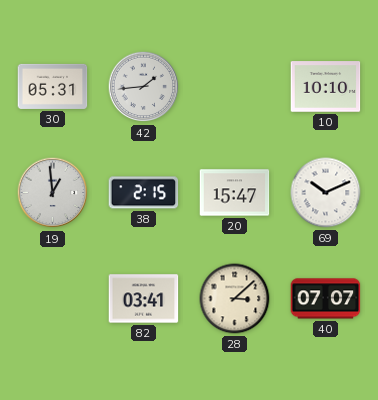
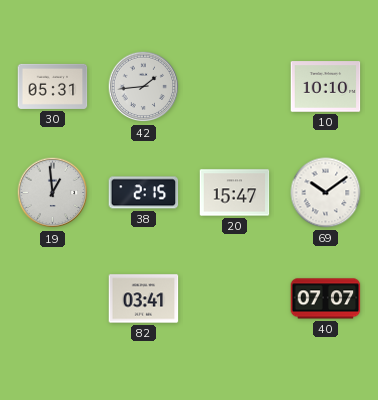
69: 10:11 -> 10:09
28: 3:08 -> none
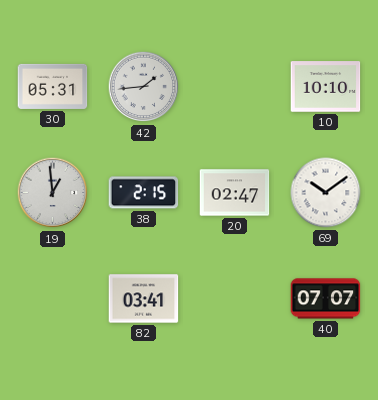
20: 15:47 -> 02:47
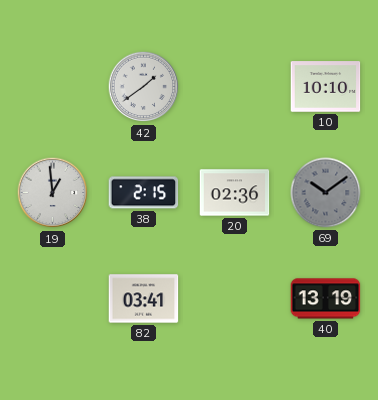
30: 05:31 -> none
42: 1:44 -> 1:39
20: 02:47 -> 02:36
69 dial: white -> grey
40: 07:07 -> 13:19
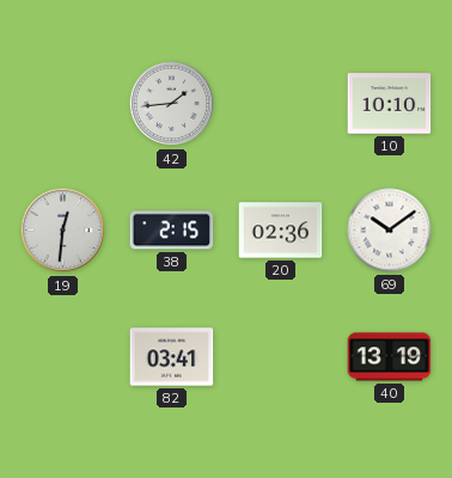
42: 1:39 -> 1:44
19: 12:59 -> 12:31
69 dial: grey -> white
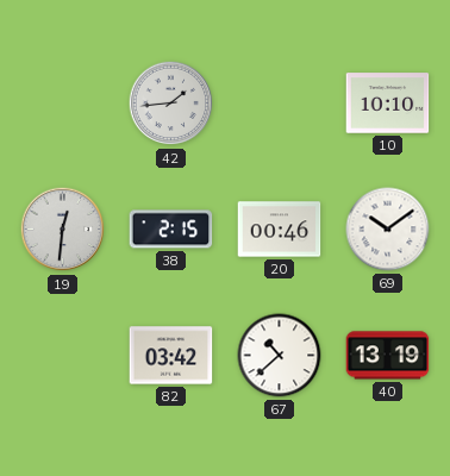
20: 02:36 -> 00:46
82: 03:41 -> 03:42
67: none -> 10:38
